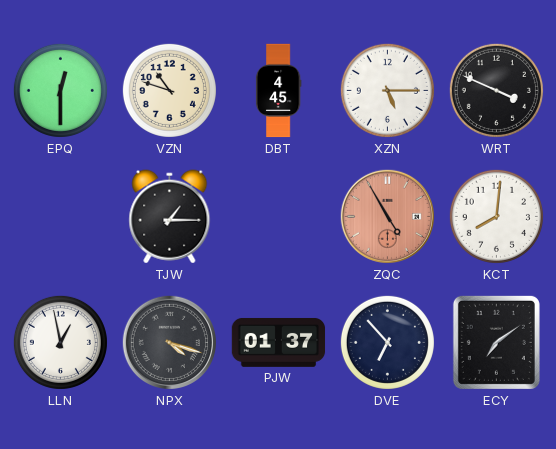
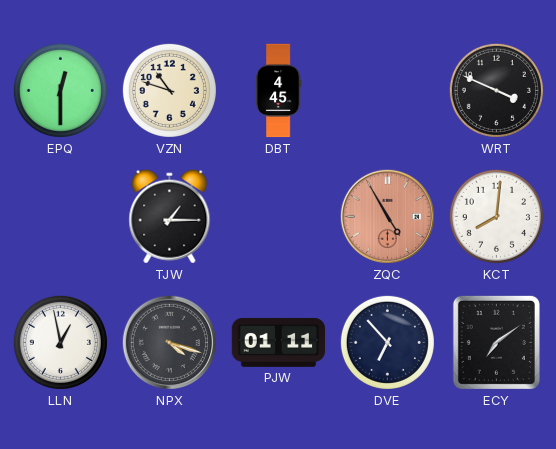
XZN: 5:15 -> none
PJW: 01:37 -> 01:11
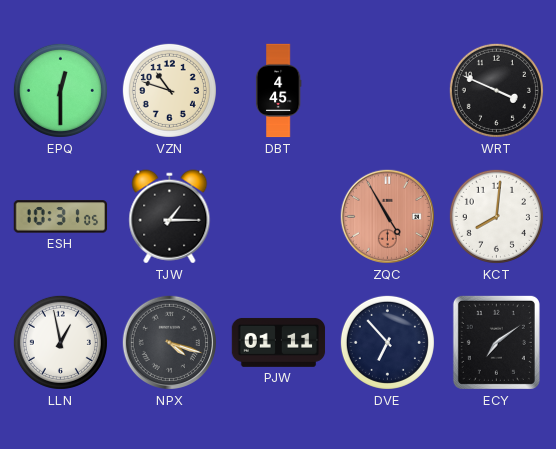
ESH: none -> 10:31
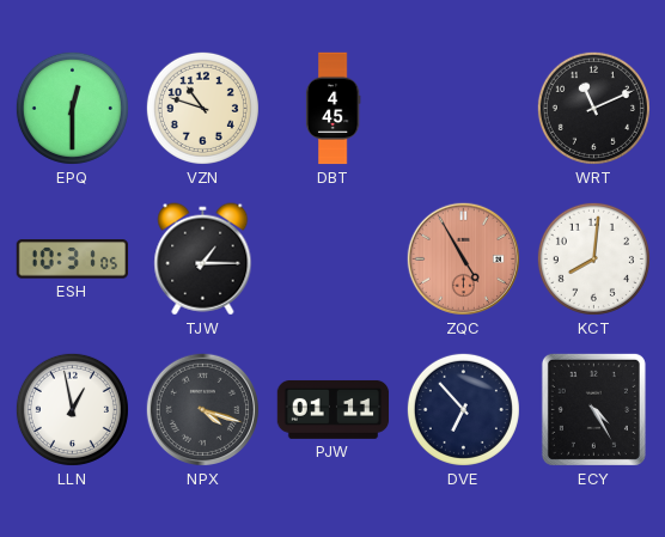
WRT: 3:49 -> 11:11
ECY: 7:09 -> 4:25
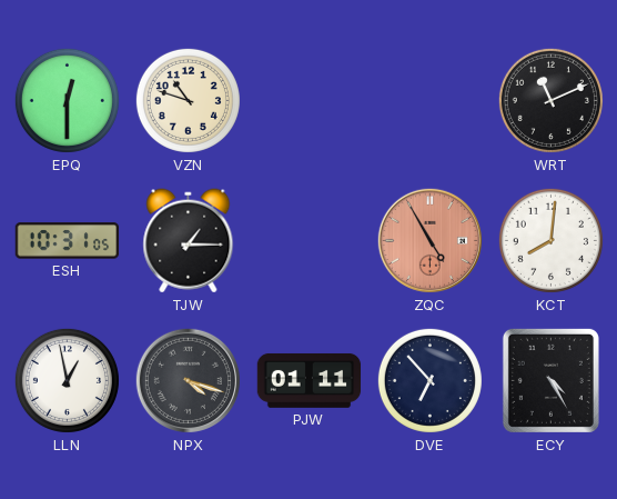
DBT: 4:45 -> none
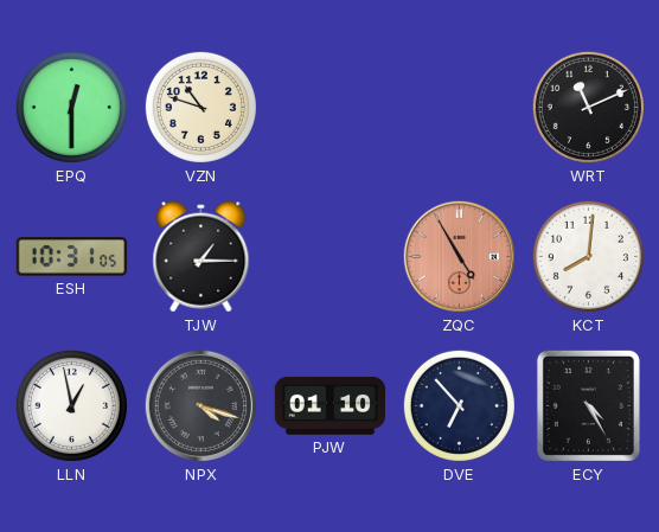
PJW: 01:11 -> 01:10
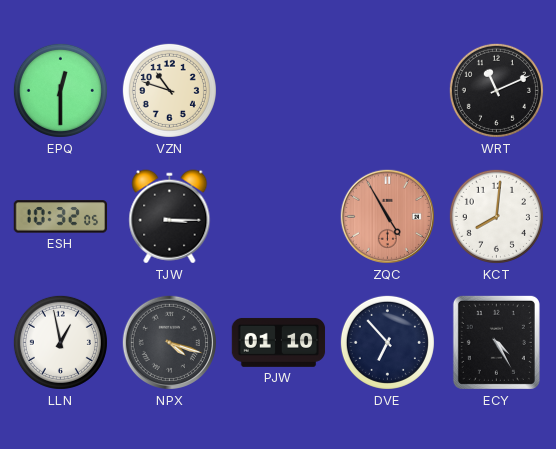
ESH: 10:31 -> 10:32
TJW: 1:15 -> 3:15
